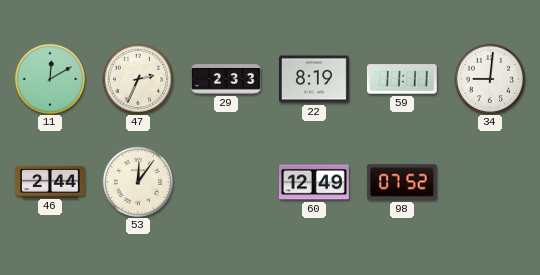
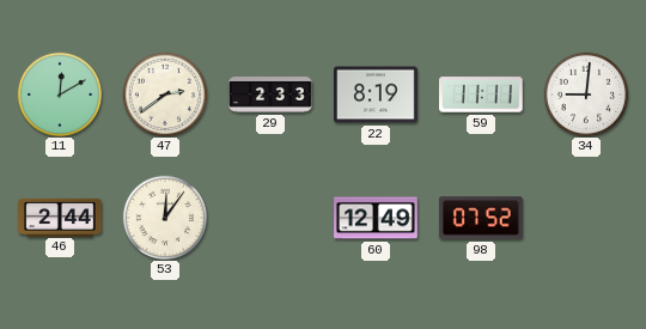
47: 2:34 -> 2:39
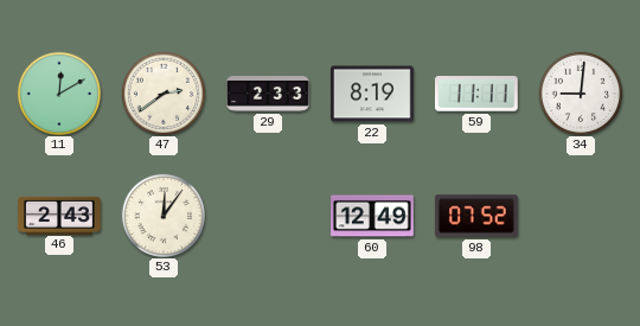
46: 2:44 -> 2:43
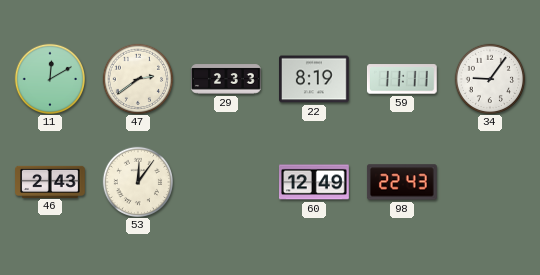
34: 9:01 -> 9:06
98: 07:52 -> 22:43
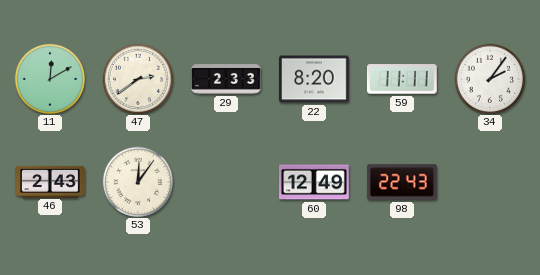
22: 8:19 -> 8:20
34: 9:06 -> 2:06
